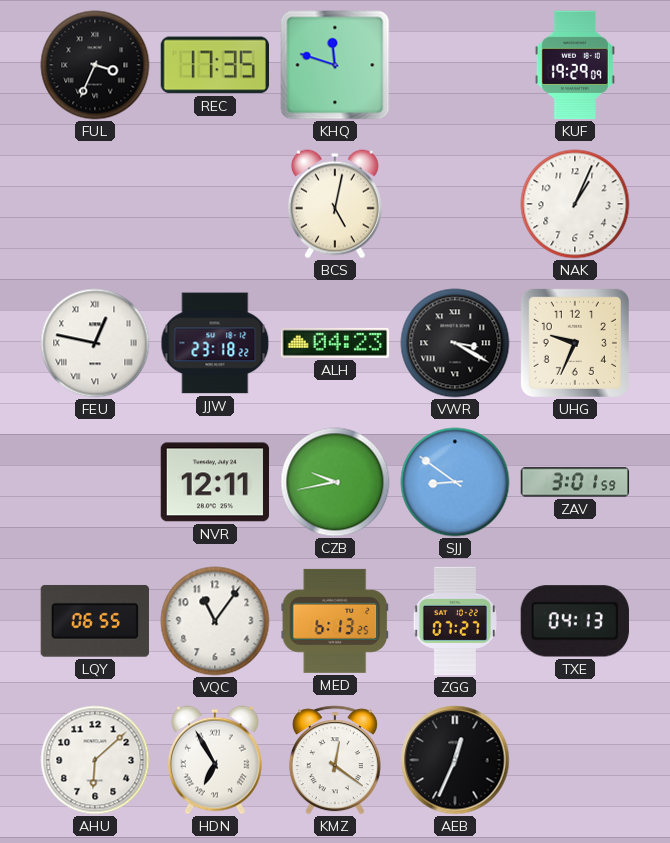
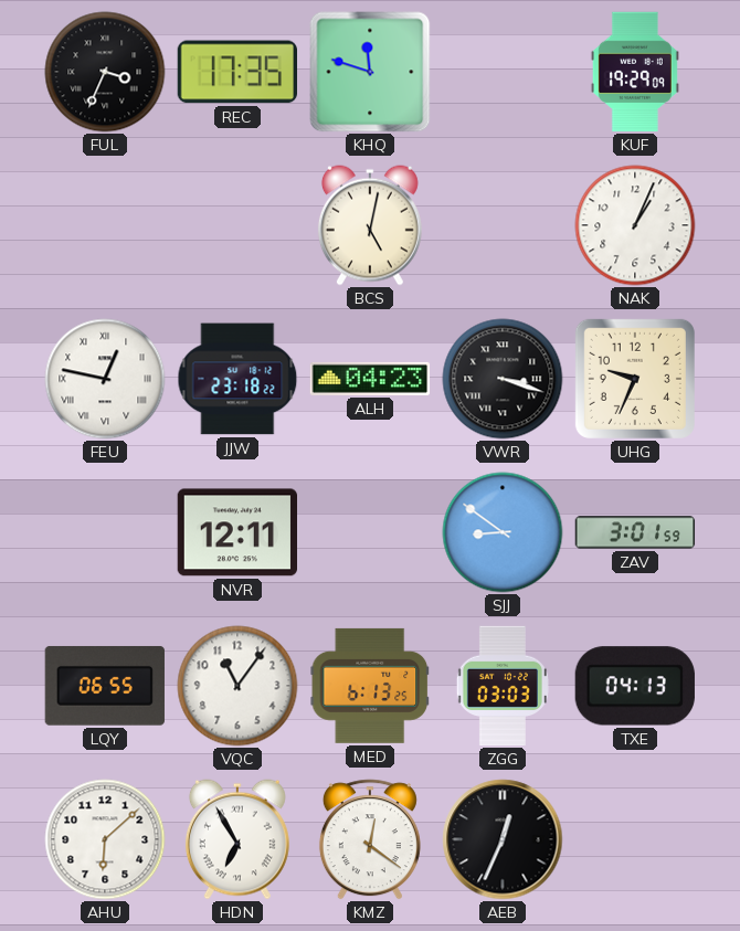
VWR: 3:20 -> 3:18
CZB: 9:43 -> none
ZGG: 07:27 -> 03:03
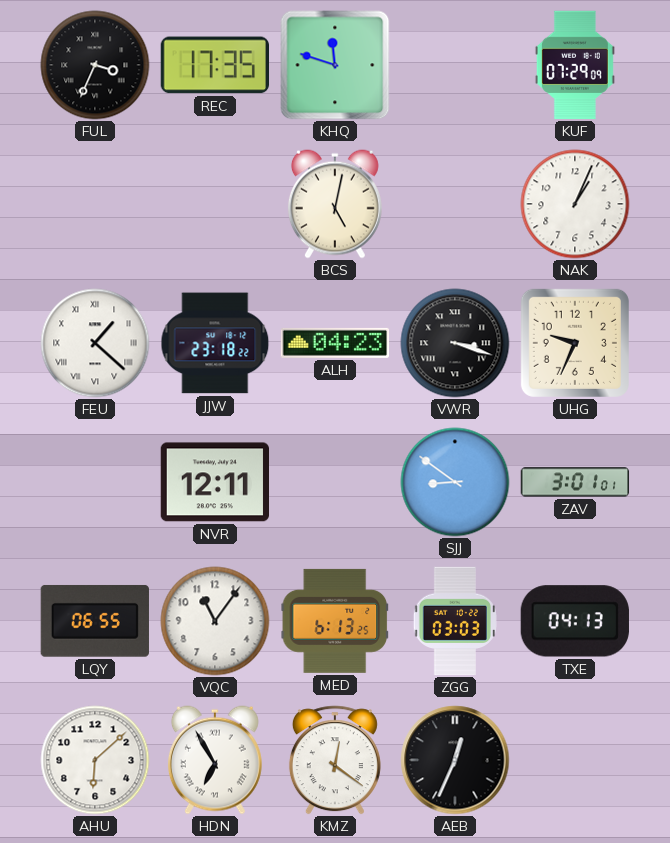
KUF: 19:29 -> 07:29
FEU: 12:47 -> 1:22
ZAV: 3:01:59 -> 3:01:01
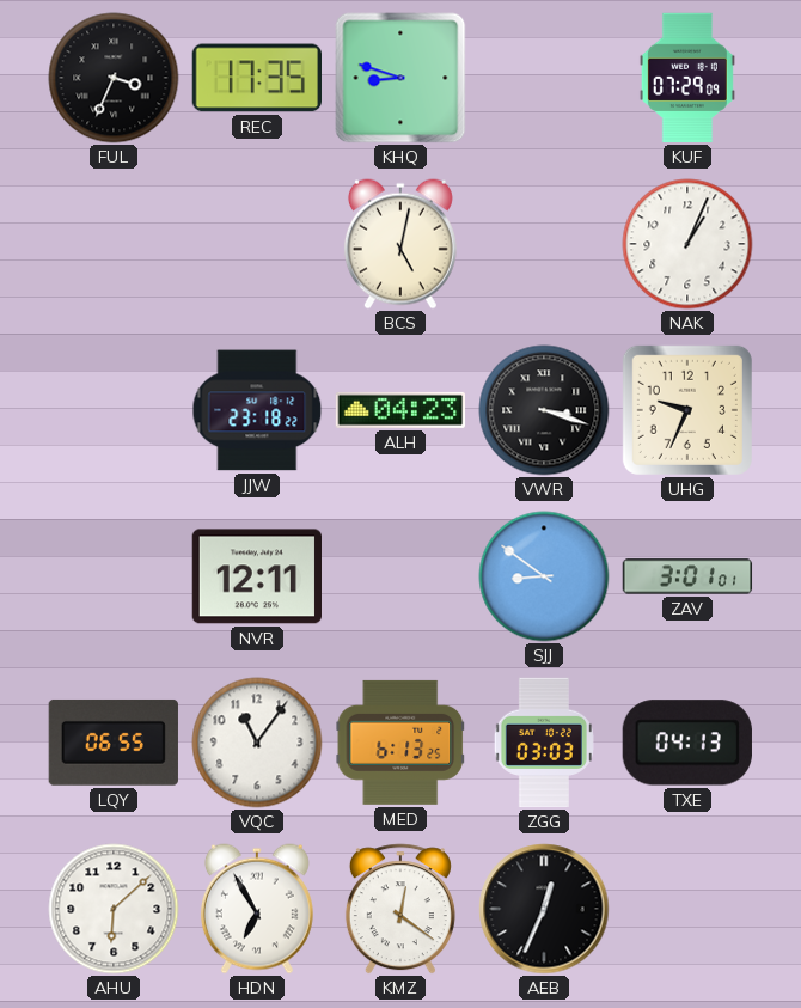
KHQ: 11:48 -> 8:48
FEU: 1:22 -> none
